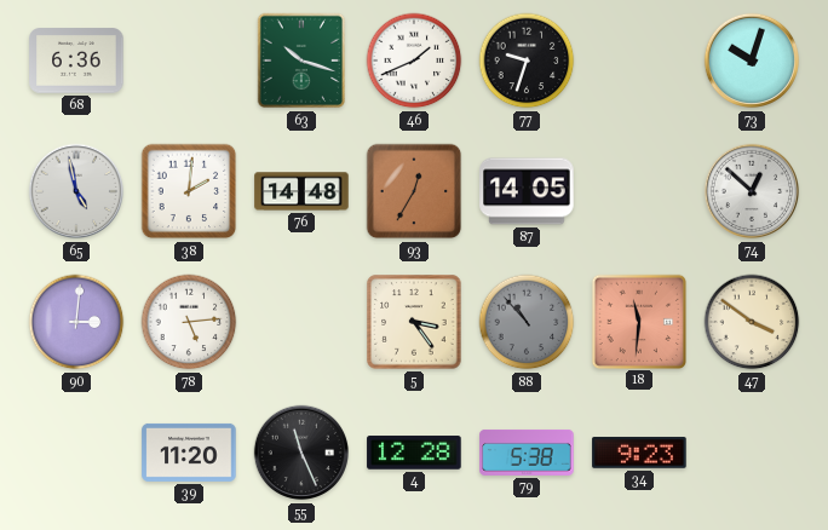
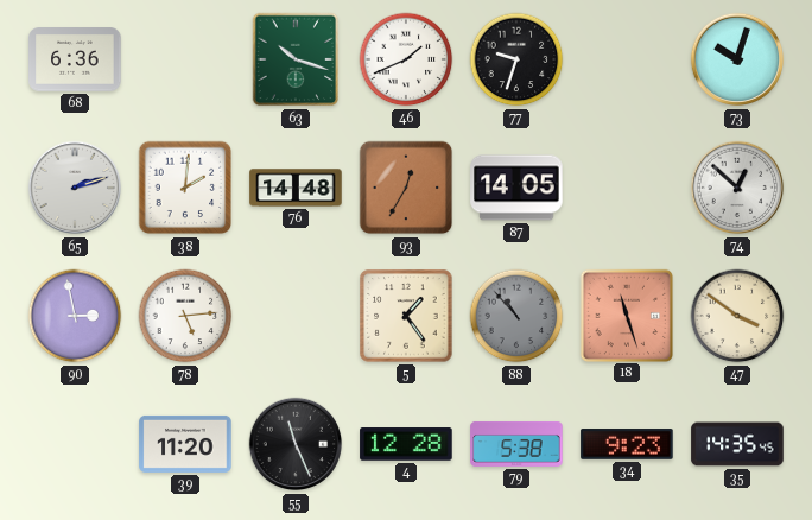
65: 4:58 -> 2:12
90: 3:01 -> 2:58
5: 3:24 -> 1:24
18: 11:31 -> 11:27
35: none -> 14:35
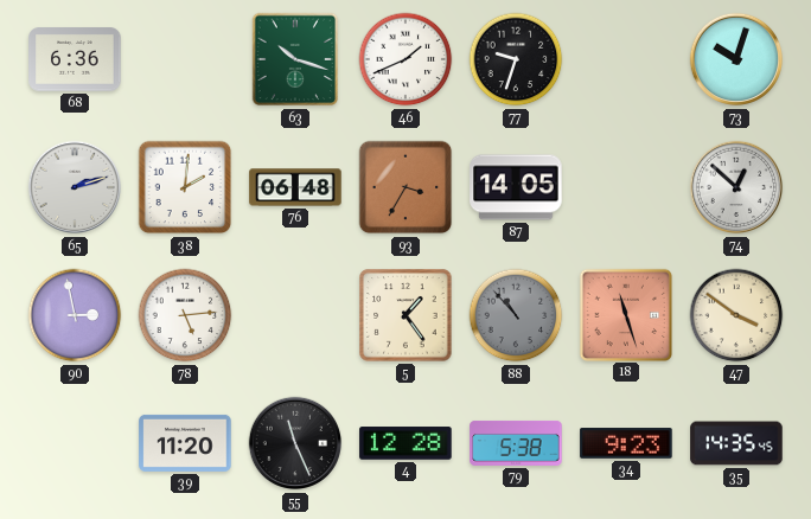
76: 14:48 -> 06:48
93: 12:35 -> 3:35
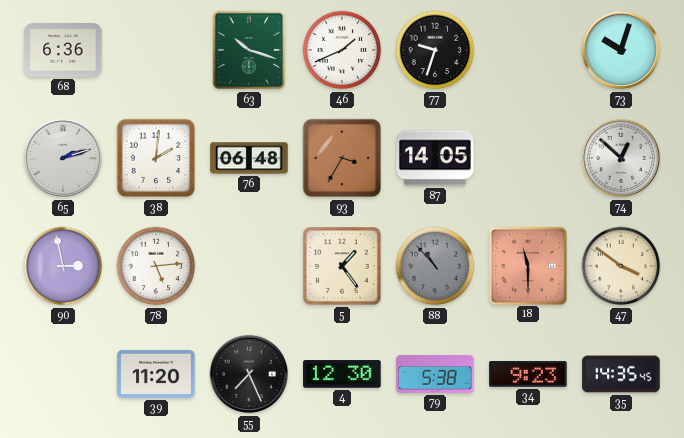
18: 11:27 -> 11:30
55: 11:26 -> 7:26
4: 12:28 -> 12:30
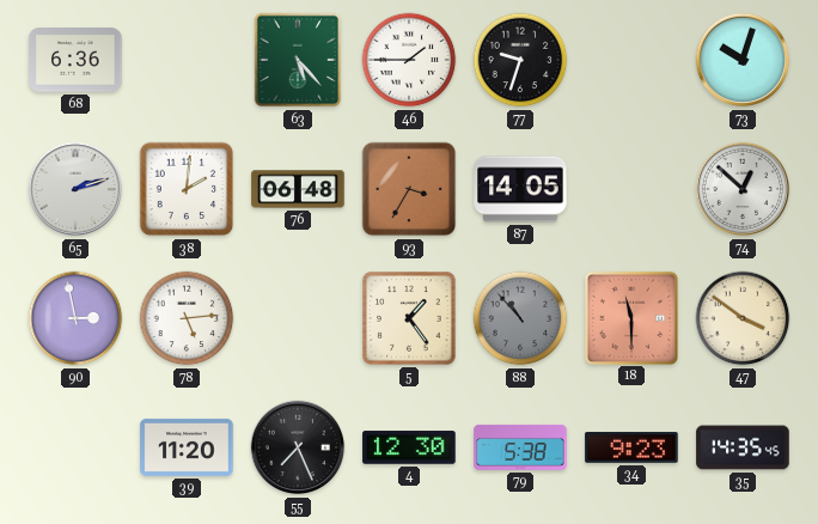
63: 10:18 -> 5:23
46: 1:41 -> 1:45
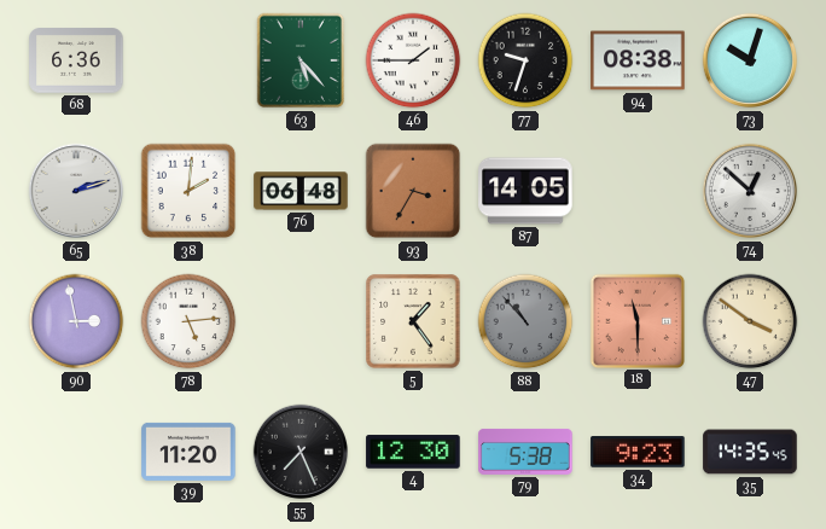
94: none -> 08:38
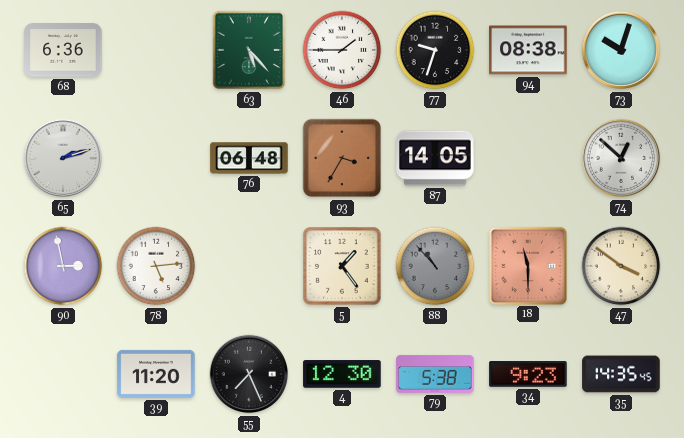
38: 2:01 -> none
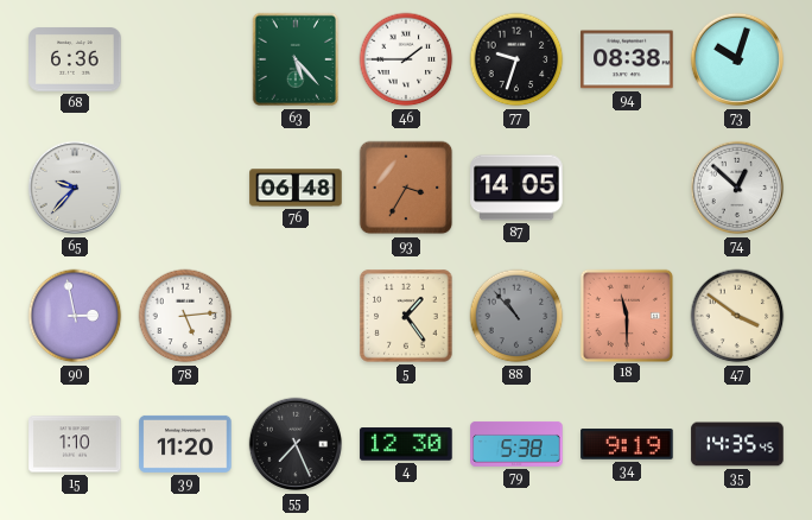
65: 2:12 -> 9:37
15: none -> 1:10
34: 9:23 -> 9:19
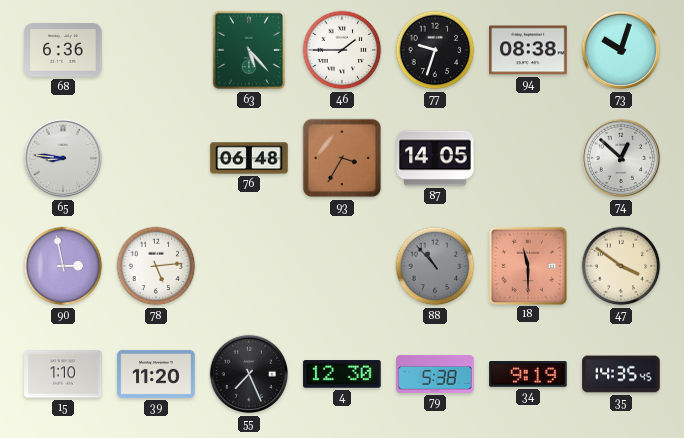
65: 9:37 -> 8:46
5: 1:24 -> none
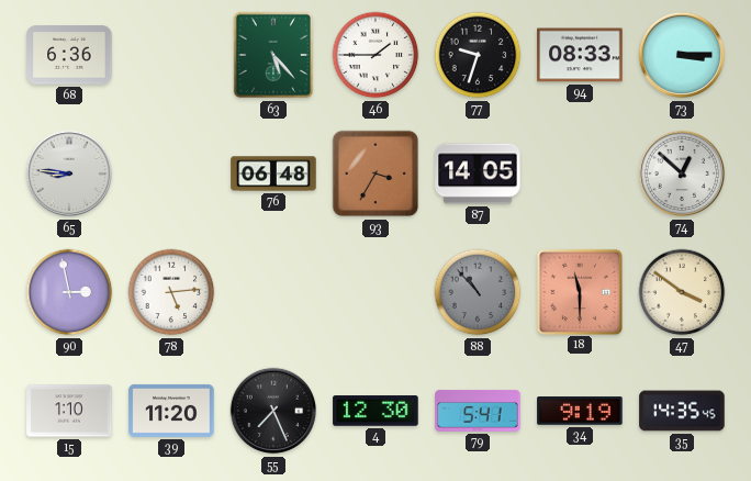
94: 08:38 -> 08:33
73: 10:03 -> 3:15
79: 5:38 -> 5:41
